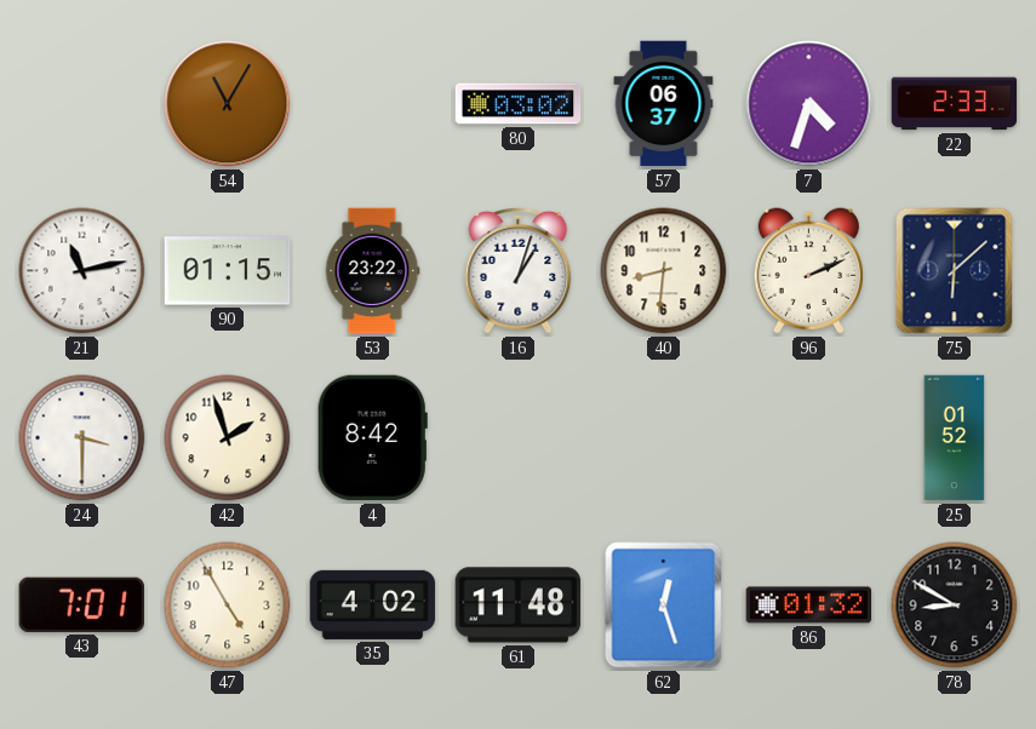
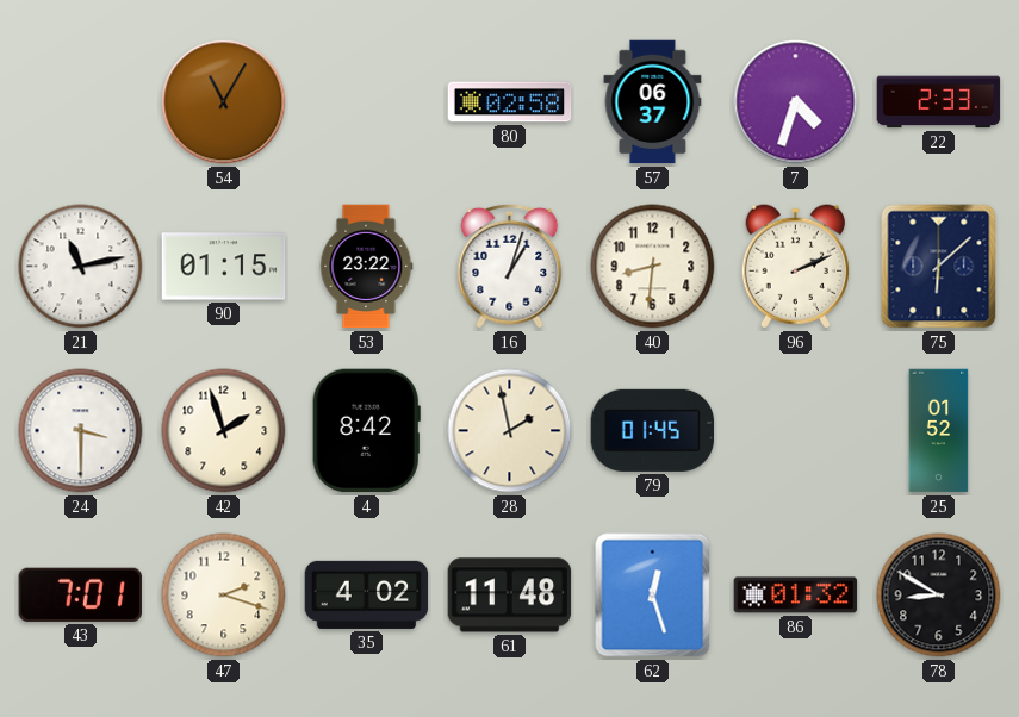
80: 03:02 -> 02:58
28: none -> 1:58
79: none -> 01:45
47: 4:55 -> 2:18
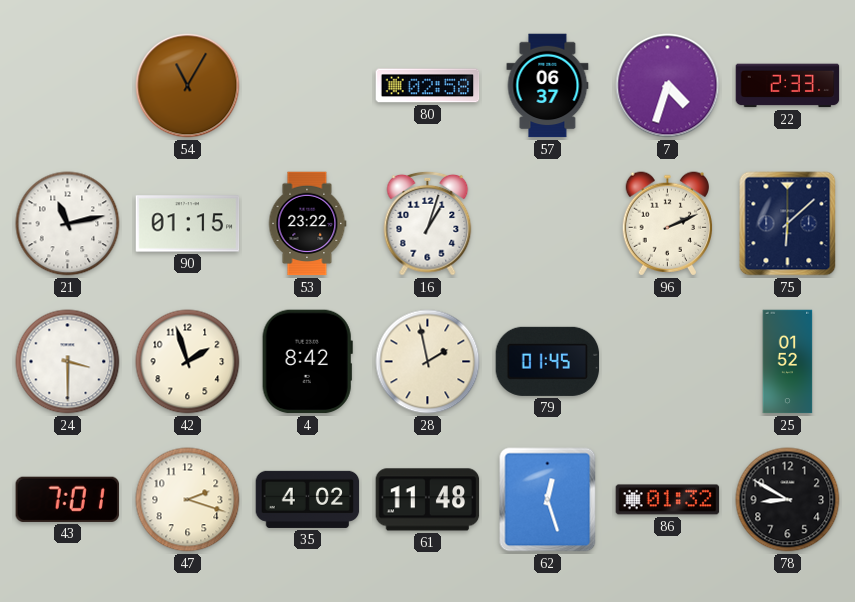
40: 8:31 -> none
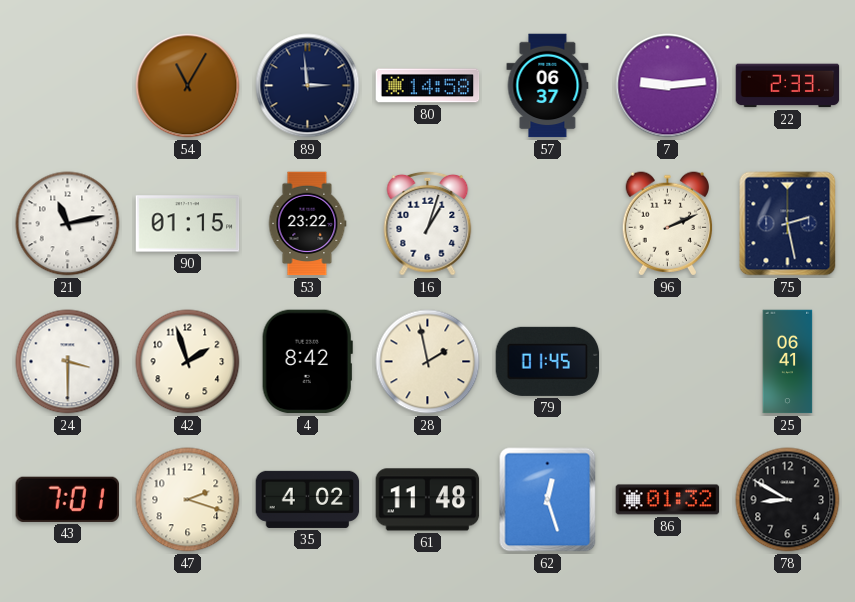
89: none -> 2:59
80: 02:58 -> 14:58
7: 4:33 -> 9:14
75: 6:08 -> 2:28
25: 01:52 -> 06:41
